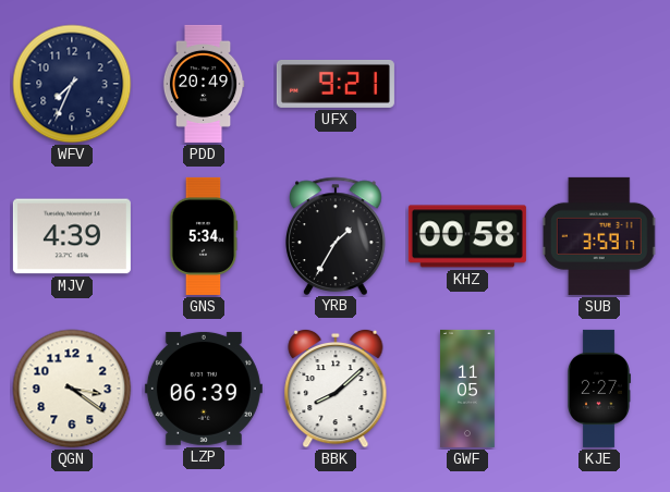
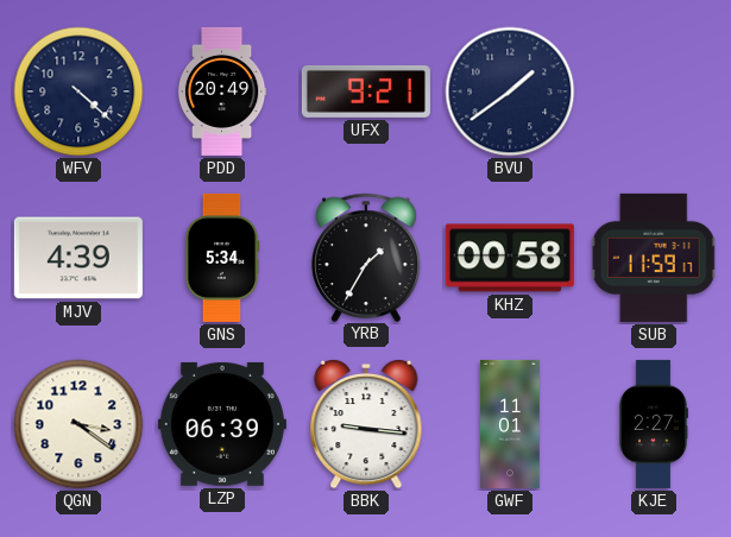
WFV: 7:34 -> 4:22
BVU: none -> 1:39
SUB: 3:59 -> 11:59
BBK: 8:08 -> 9:16
GWF: 11:05 -> 11:01
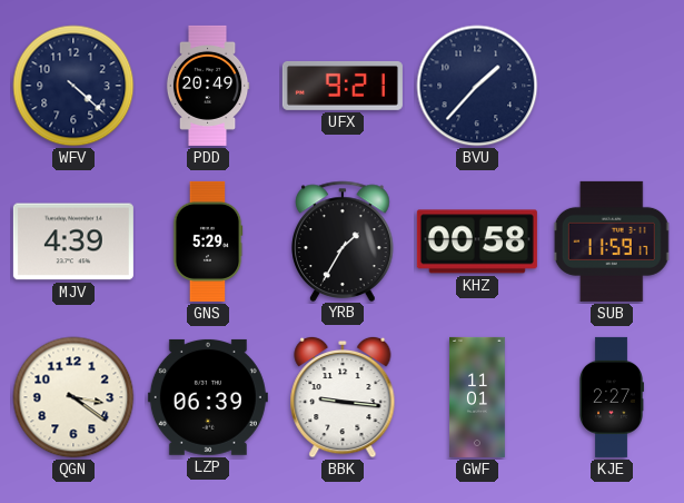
BVU: 1:39 -> 1:37
GNS: 5:34 -> 5:29
